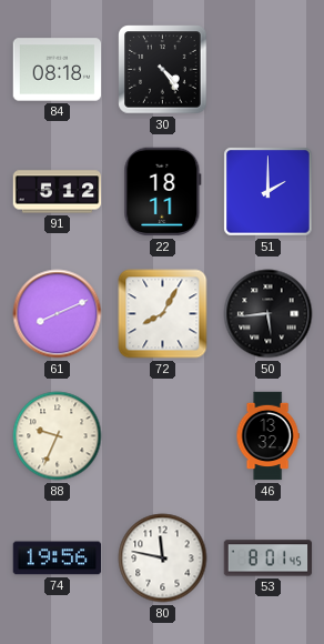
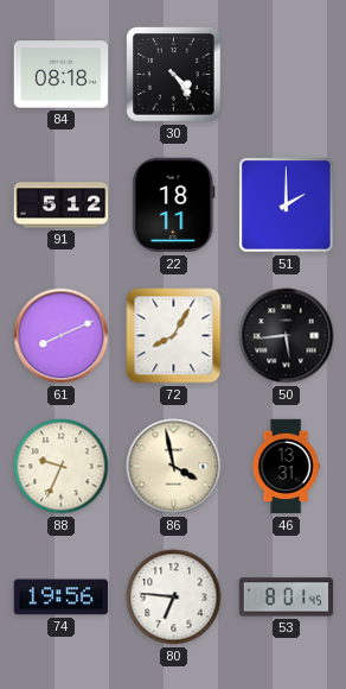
86: none -> 3:58
46: 13:32 -> 13:31
80: 11:47 -> 6:46
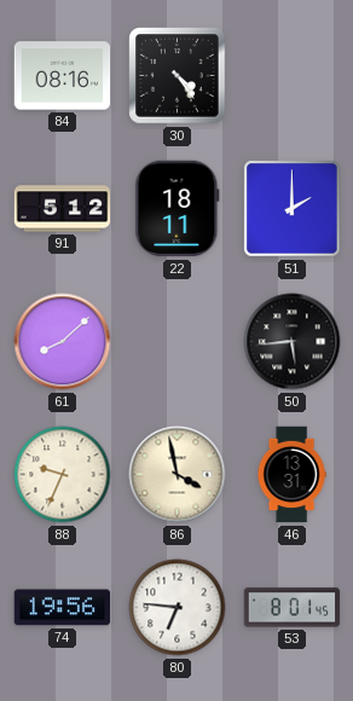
84: 08:18 -> 08:16
61: 8:11 -> 8:08
72: 8:05 -> none
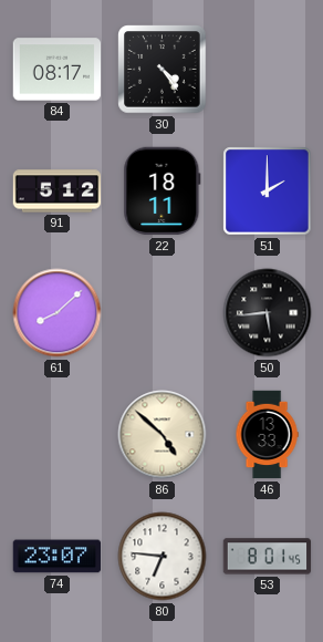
84: 08:16 -> 08:17
88: 9:34 -> none
86: 3:58 -> 4:52
46: 13:31 -> 13:33
74: 19:56 -> 23:07
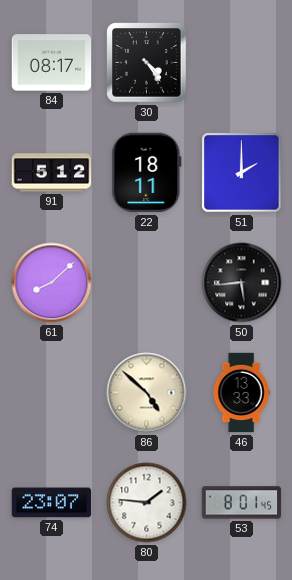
80: 6:46 -> 1:46
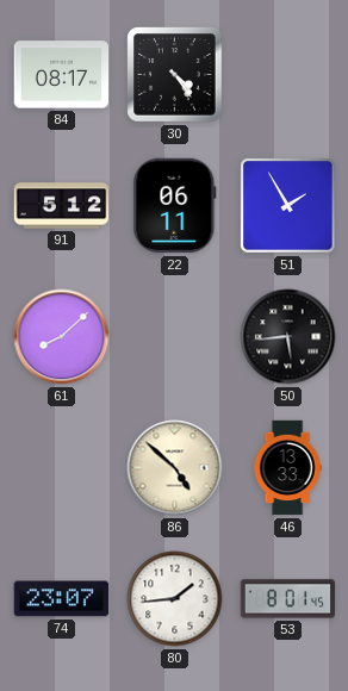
22: 18:11 -> 06:11
51: 2:00 -> 1:55
80: 1:46 -> 1:44
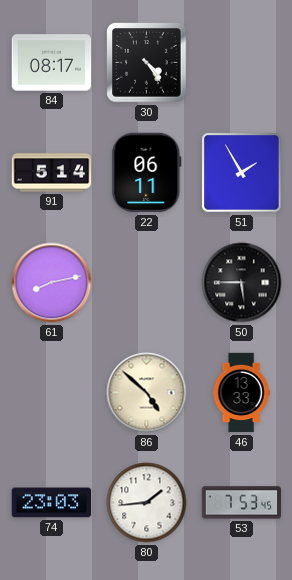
91: 5:12 -> 5:14
61: 8:08 -> 8:13
50: 5:44 -> 5:45
74: 23:07 -> 23:03
53: 8:01 -> 7:53
